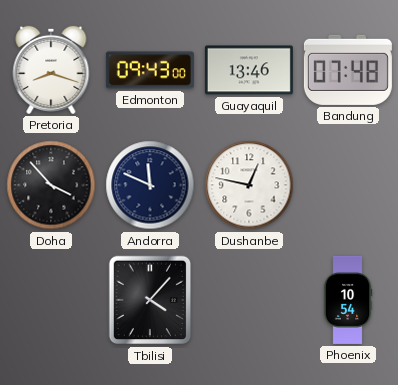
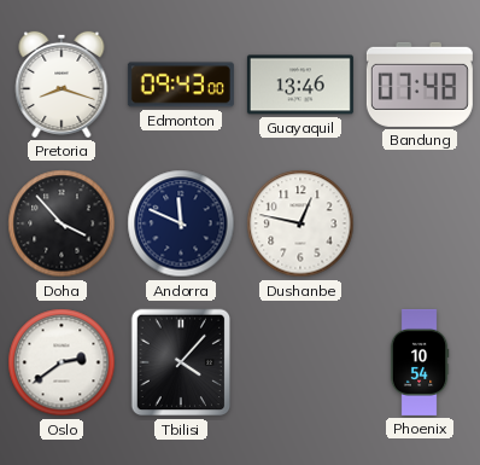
Oslo: none -> 2:39
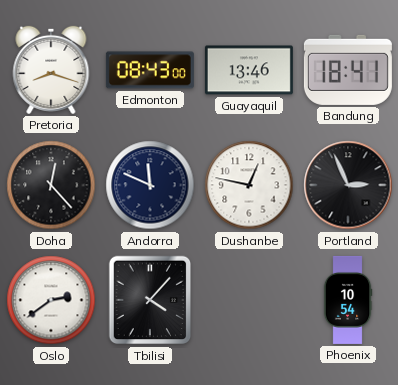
Edmonton: 09:43 -> 08:43
Bandung: 07:48 -> 18:41
Doha: 3:53 -> 12:23
Portland: none -> 2:56
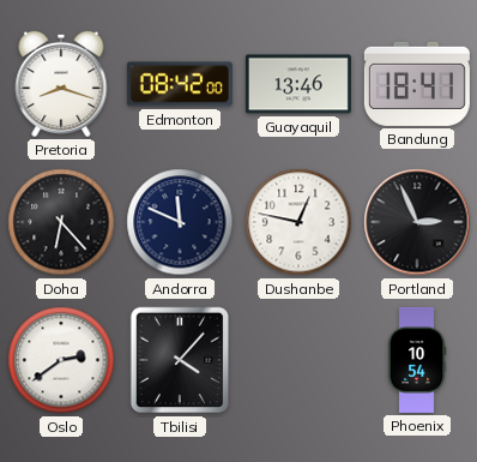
Edmonton: 08:43 -> 08:42
Doha: 12:23 -> 6:23
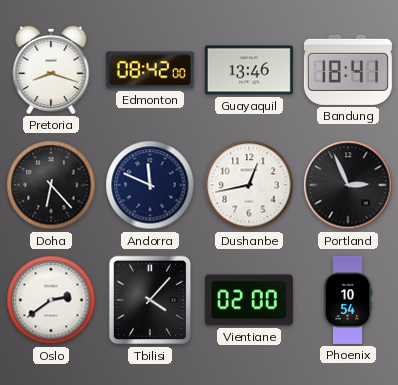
Dushanbe: 12:47 -> 12:43
Vientiane: none -> 02:00
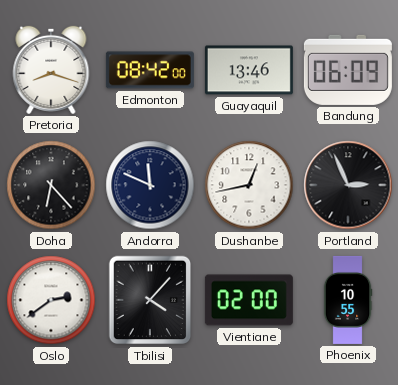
Bandung: 18:41 -> 06:09
Phoenix: 10:54 -> 10:55
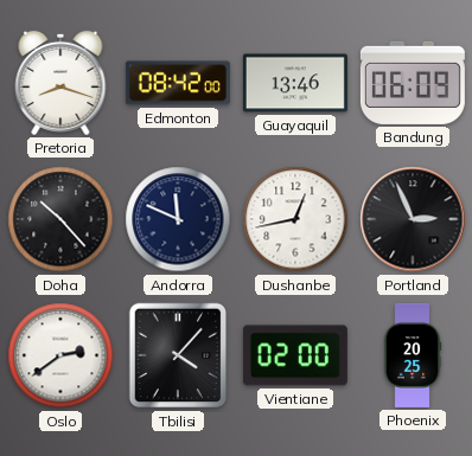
Doha: 6:23 -> 10:23
Phoenix: 10:55 -> 20:25
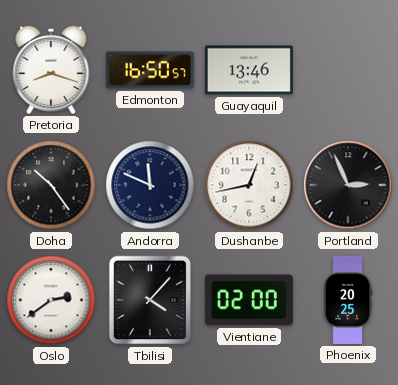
Edmonton: 08:42 -> 16:50
Bandung: 06:09 -> none
Doha: 10:23 -> 10:24
